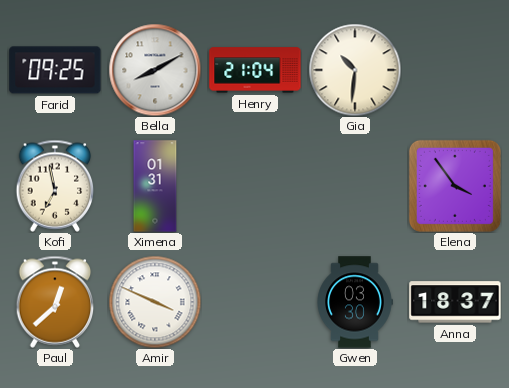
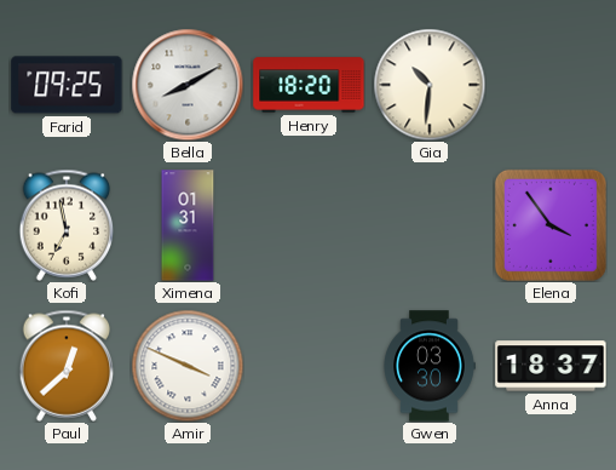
Henry: 21:04 -> 18:20
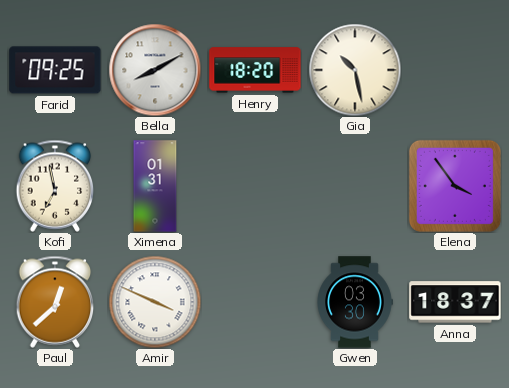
Gia: 10:31 -> 10:28
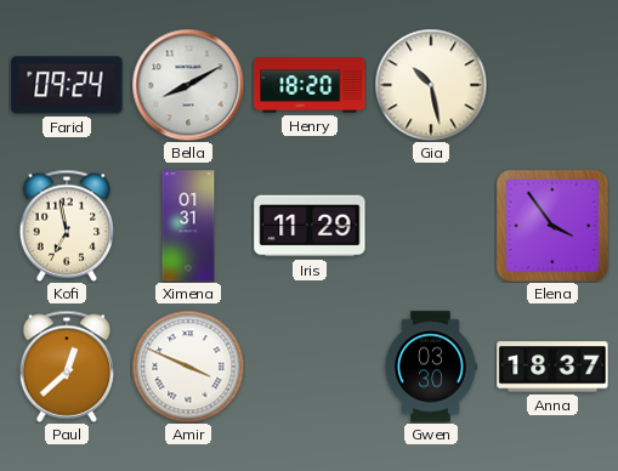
Farid: 09:25 -> 09:24
Iris: none -> 11:29
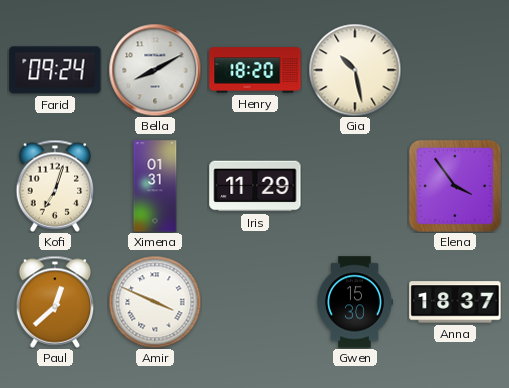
Kofi: 6:58 -> 7:03
Gwen: 03:30 -> 15:30
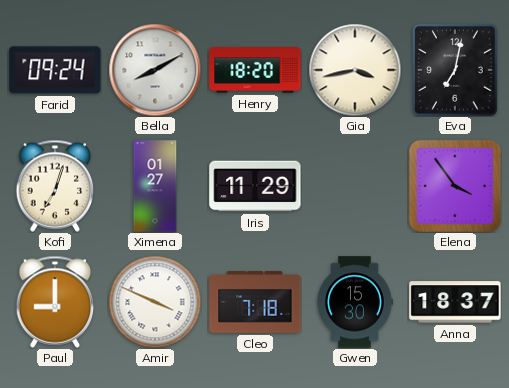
Gia: 10:28 -> 3:43
Eva: none -> 7:02
Ximena: 01:31 -> 01:27
Paul: 12:38 -> 9:00
Cleo: none -> 7:18
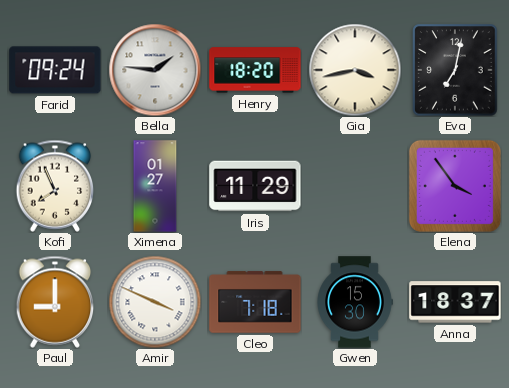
Bella: 8:10 -> 1:46
Kofi: 7:03 -> 7:56
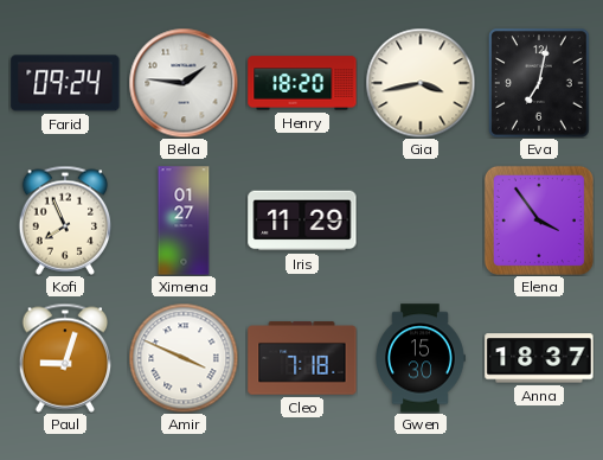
Paul: 9:00 -> 9:03
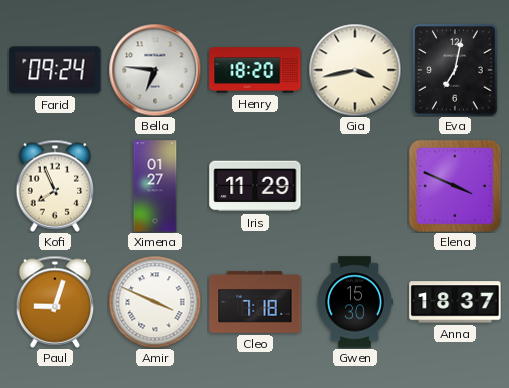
Bella: 1:46 -> 6:46
Elena: 3:54 -> 3:49
